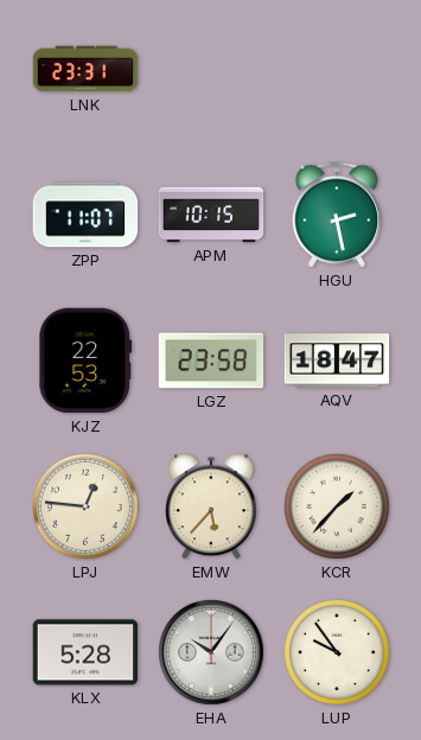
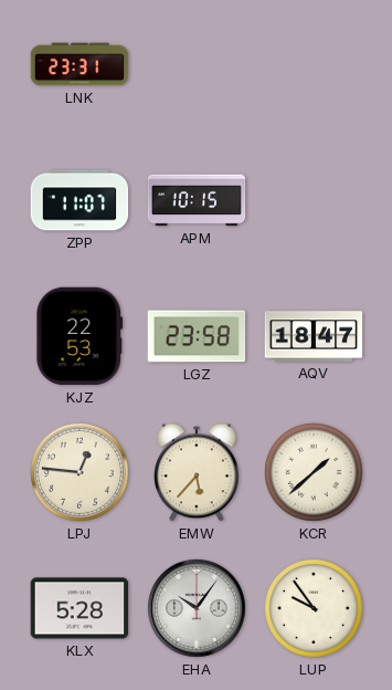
HGU: 2:28 -> none
KCR: 1:37 -> 1:38
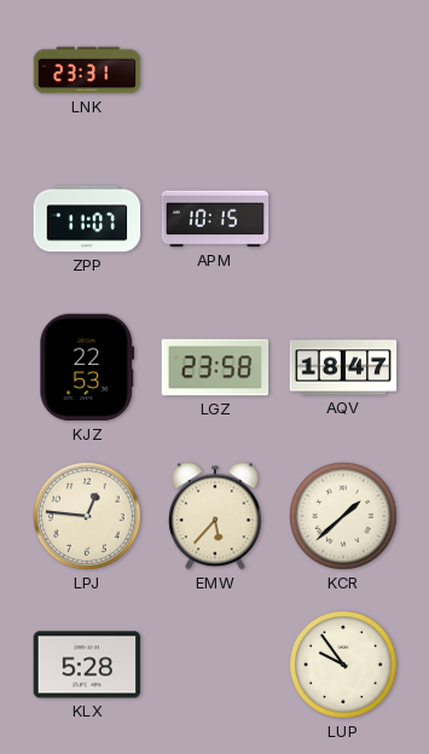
EHA: 10:06 -> none
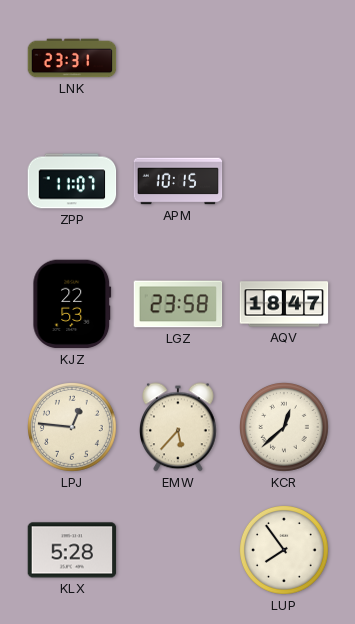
KCR: 1:38 -> 12:38
LUP: 9:54 -> 7:54
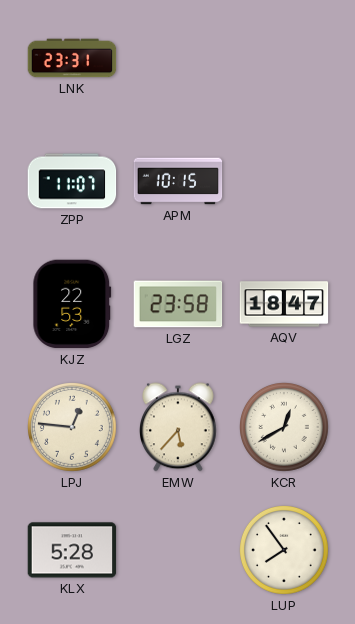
KCR: 12:38 -> 12:40
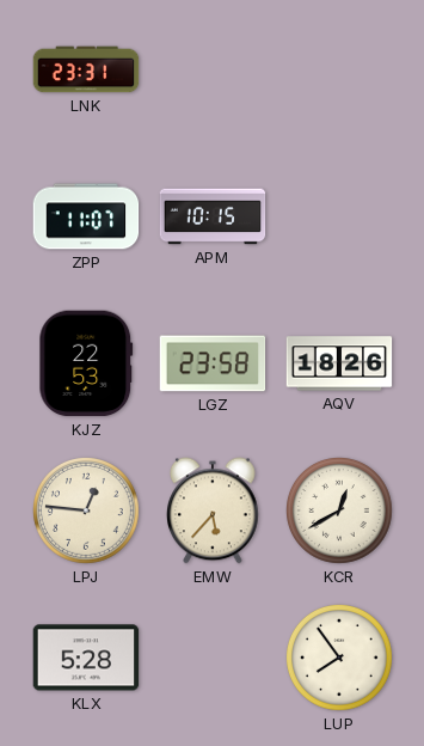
AQV: 18:47 -> 18:26
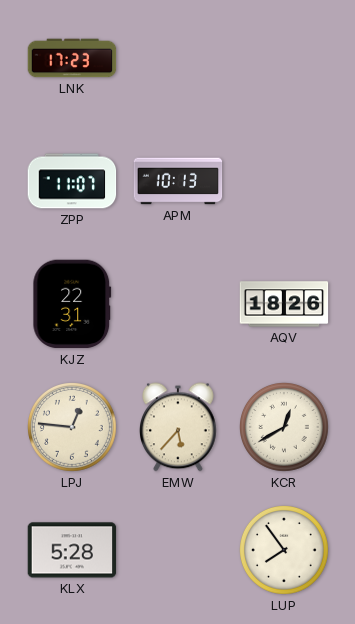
LNK: 23:31 -> 17:23
APM: 10:15 -> 10:13
KJZ: 22:53 -> 22:31
LGZ: 23:58 -> none
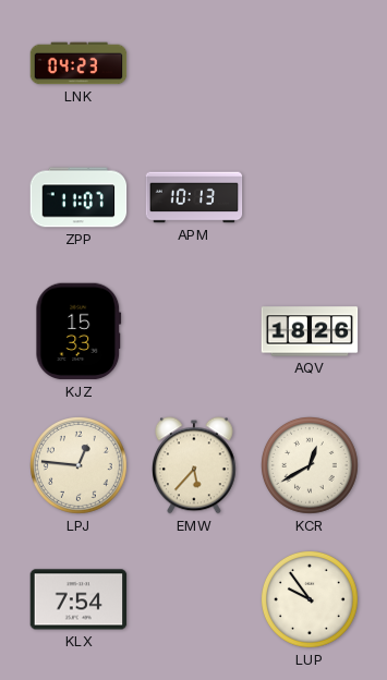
LNK: 17:23 -> 04:23
KJZ: 22:31 -> 15:33
KLX: 5:28 -> 7:54
LUP: 7:54 -> 9:54
